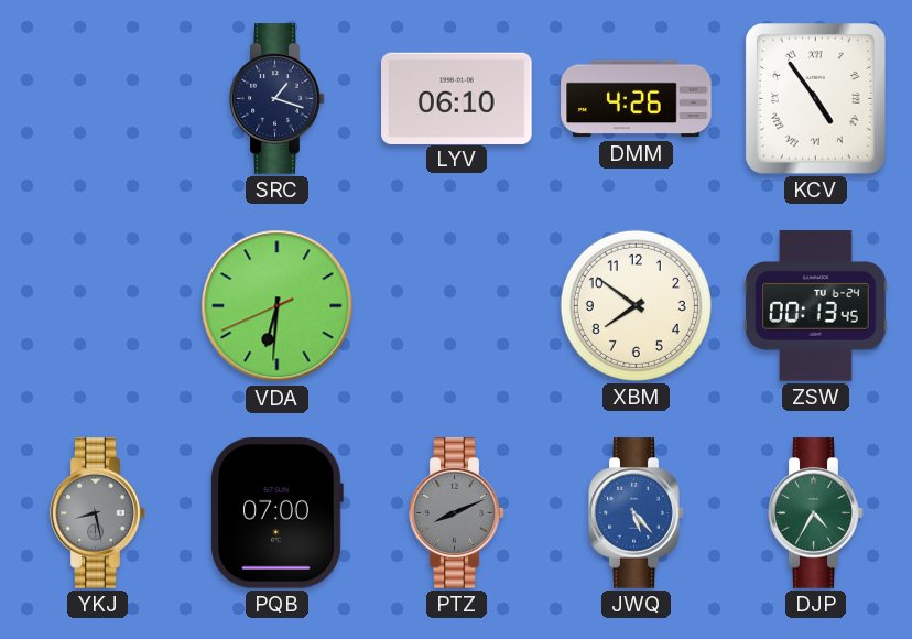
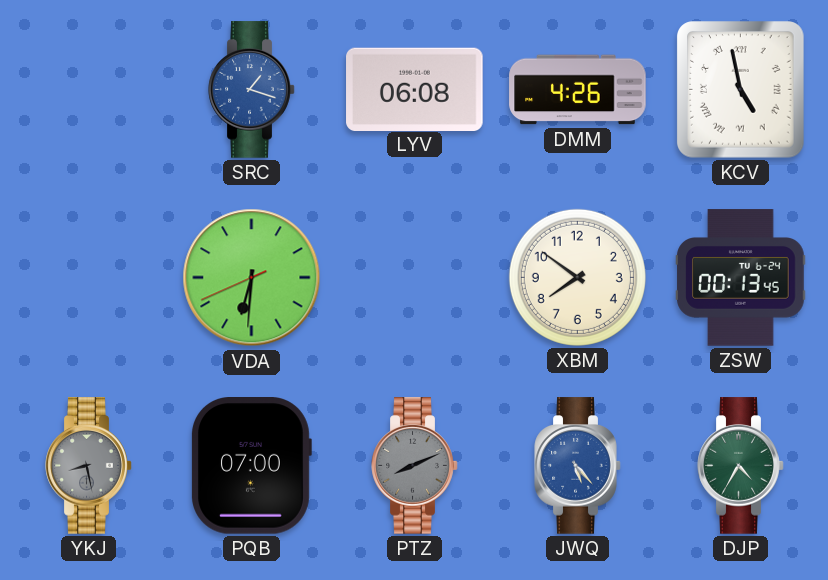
SRC dial: navy -> blue
LYV: 06:10 -> 06:08
KCV: 4:54 -> 4:58
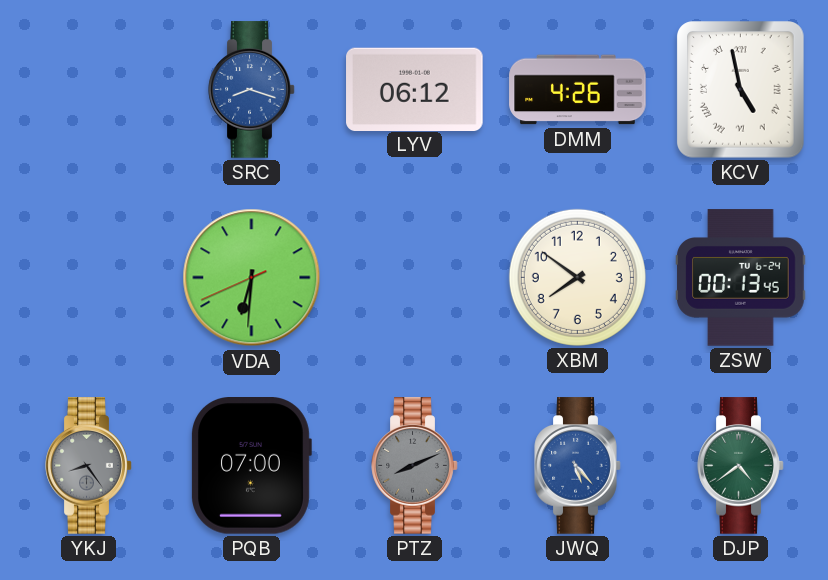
SRC: 1:18 -> 8:18
LYV: 06:08 -> 06:12
YKJ: 8:28 -> 8:24
DJP: 4:35 -> 4:39
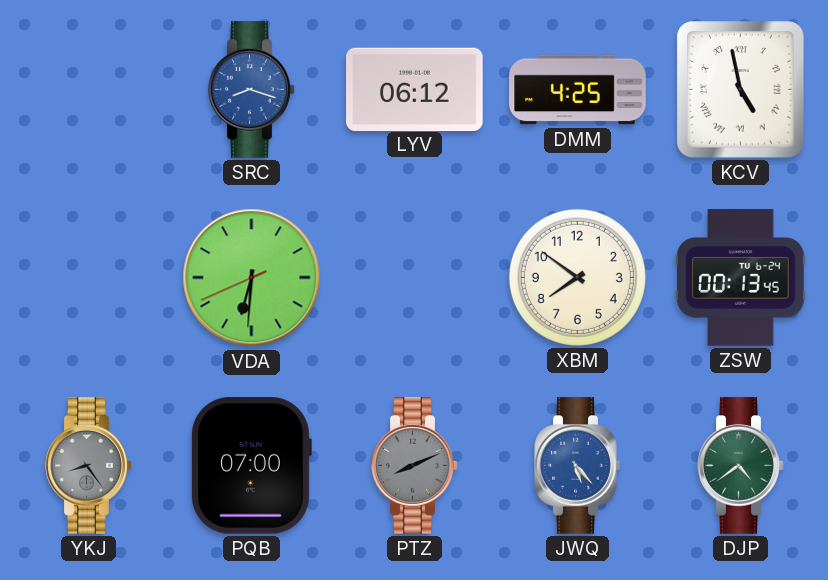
DMM: 4:26 -> 4:25
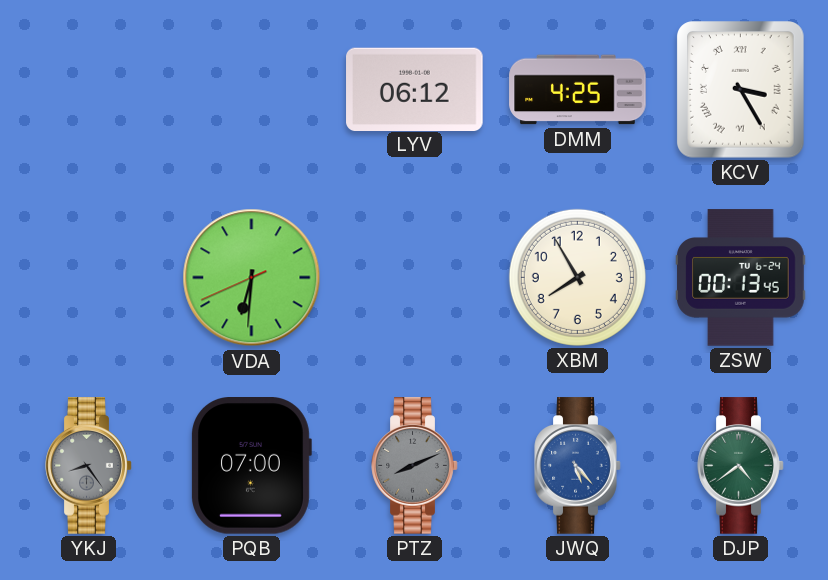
SRC: 8:18 -> none
KCV: 4:58 -> 3:25
XBM: 7:51 -> 7:55
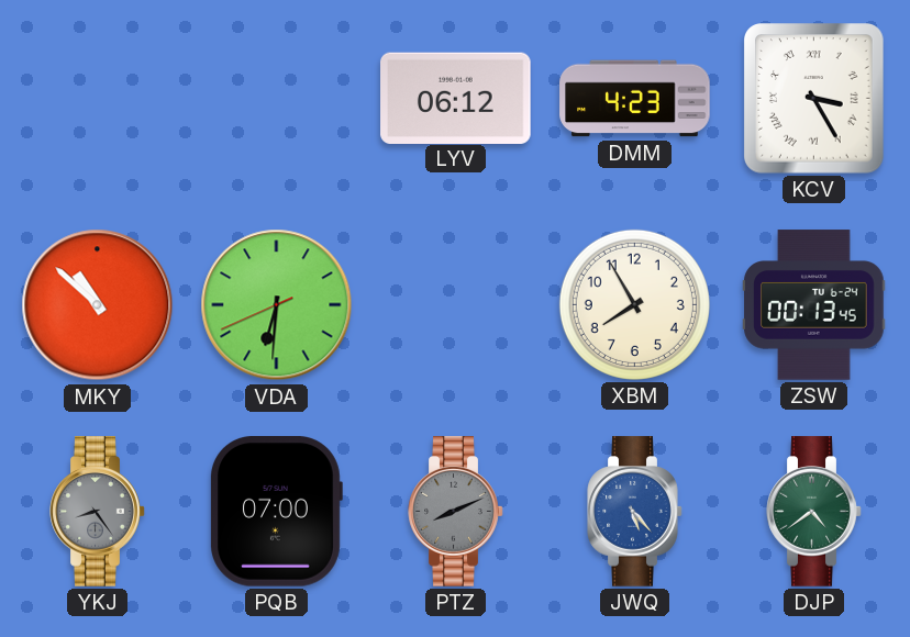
DMM: 4:25 -> 4:23
MKY: none -> 10:52
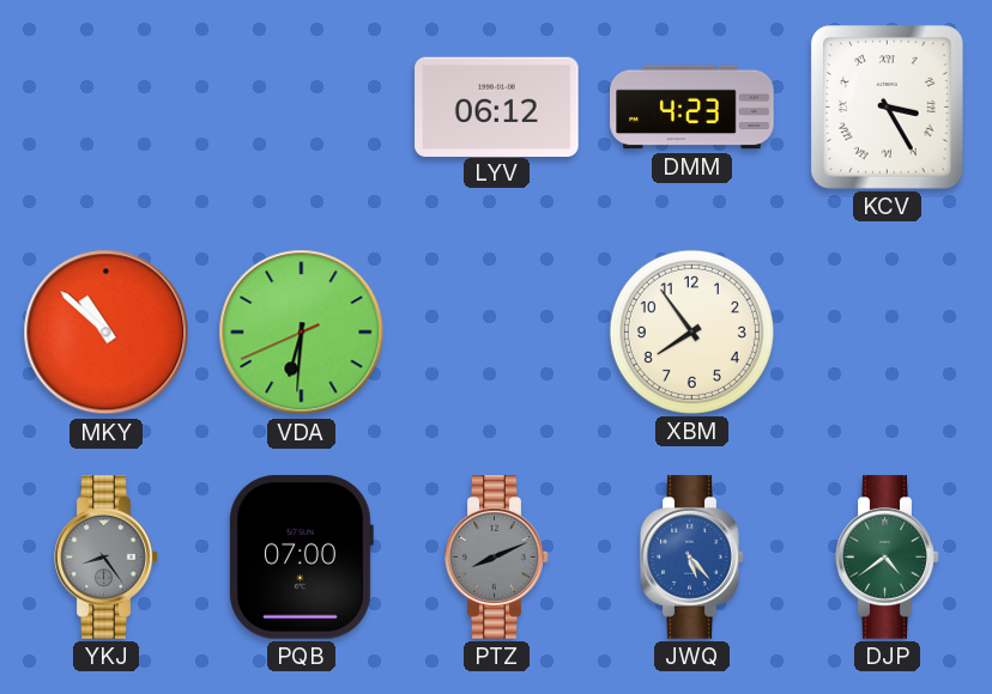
XBM: 7:55 -> 7:54
ZSW: 00:13 -> none
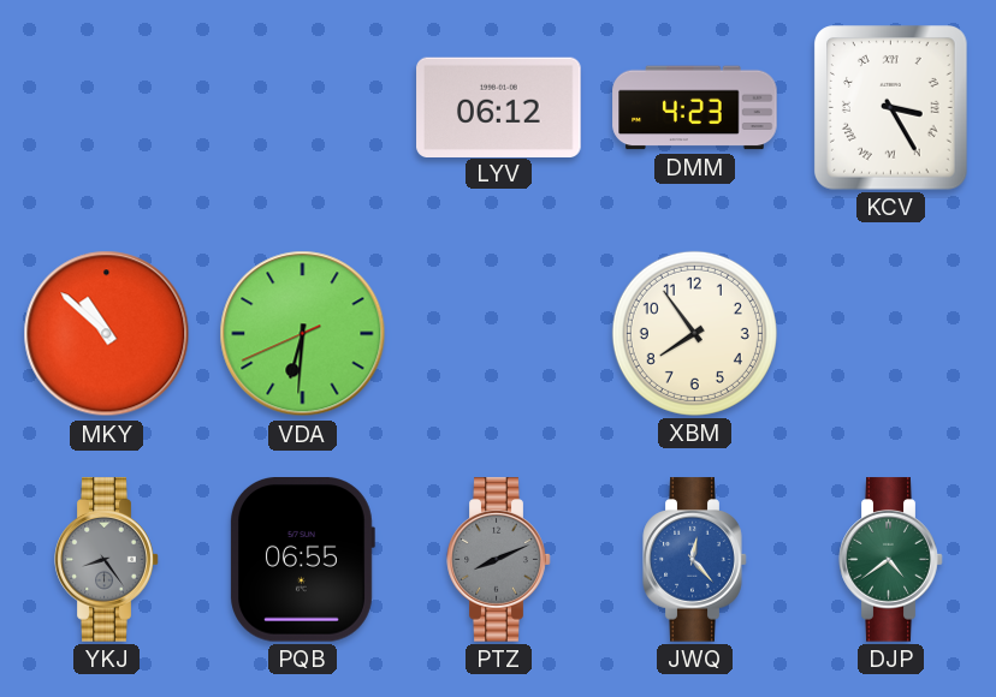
PQB: 07:00 -> 06:55
JWQ: 5:23 -> 12:23
